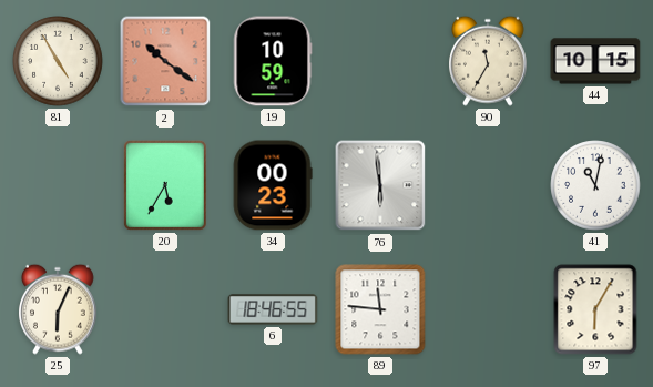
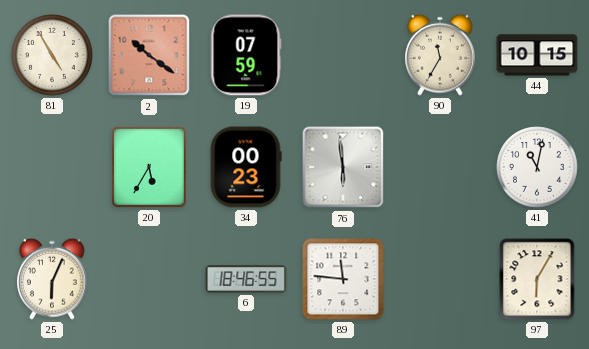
19: 10:59 -> 07:59
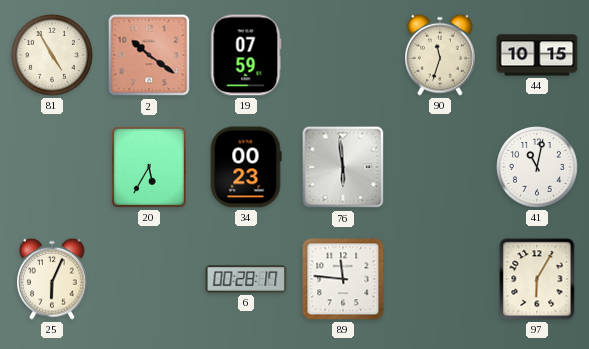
90: 11:35 -> 11:33
6: 18:46 -> 00:28
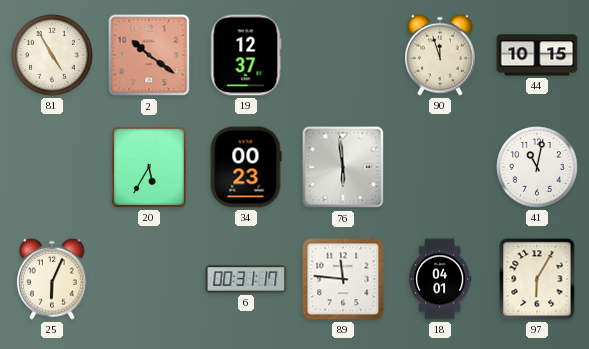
19: 07:59 -> 12:37
90: 11:33 -> 11:57
6: 00:28 -> 00:31
18: none -> 04:01
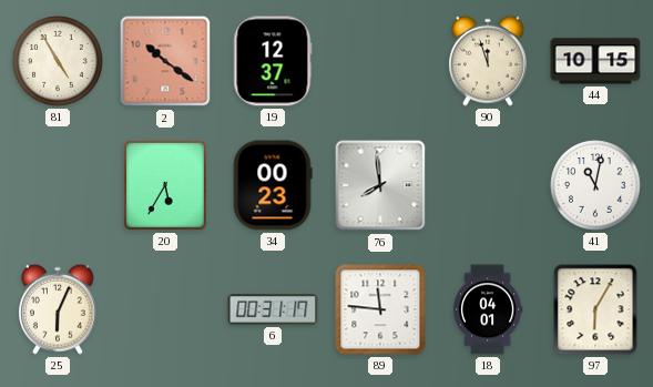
76: 5:59 -> 7:59
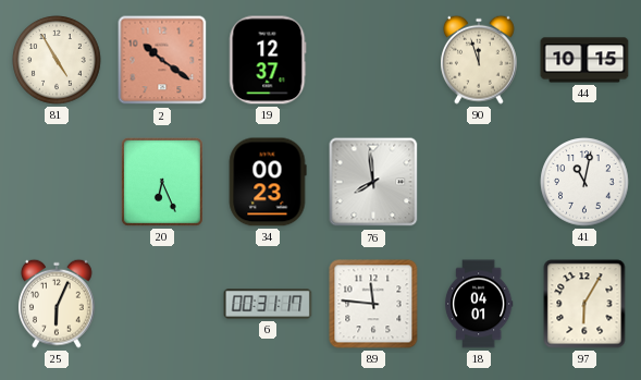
20: 5:35 -> 6:26
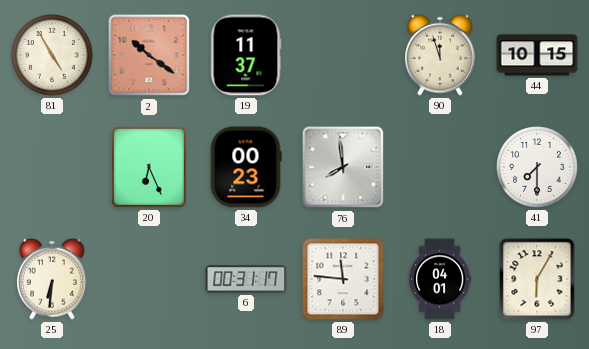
19: 12:37 -> 11:37
41: 11:02 -> 7:30
25: 6:04 -> 6:31
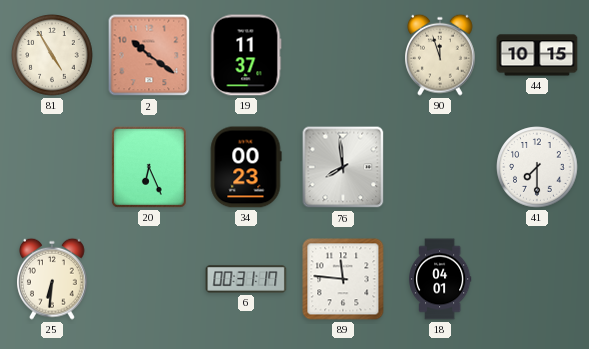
97: 6:05 -> none
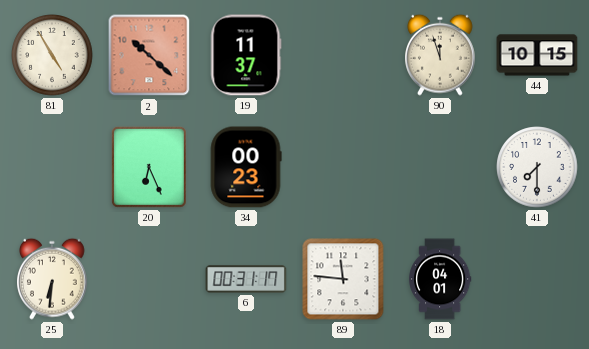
2: 10:21 -> 10:22
76: 7:59 -> none
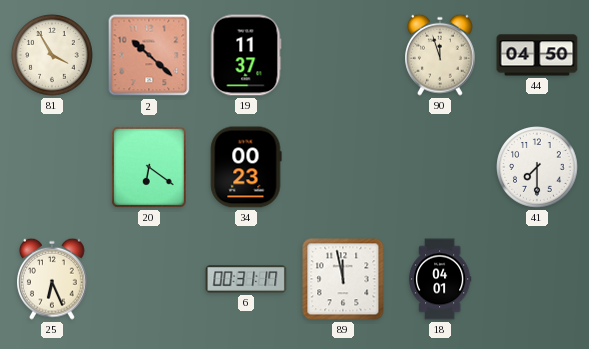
81: 4:55 -> 3:55
44: 10:15 -> 04:50
20: 6:26 -> 6:21
25: 6:31 -> 6:26
89: 11:46 -> 11:58
